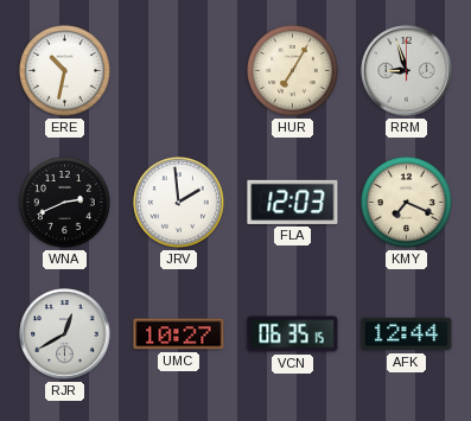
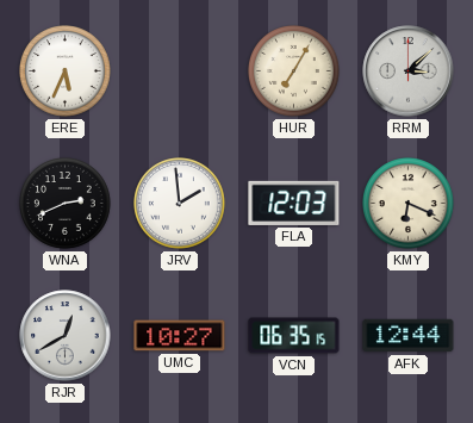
ERE: 10:32 -> 5:34
RRM: 8:57 -> 3:08
KMY: 7:19 -> 6:19
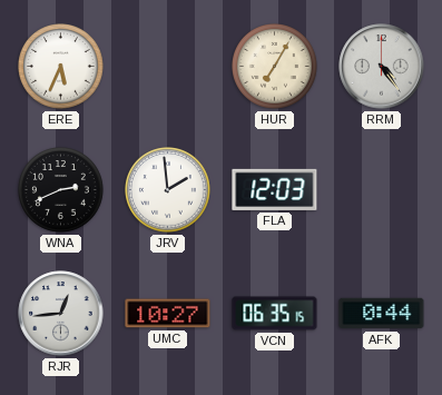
RRM: 3:08 -> 4:24
KMY: 6:19 -> none
RJR: 12:40 -> 12:44
AFK: 12:44 -> 0:44
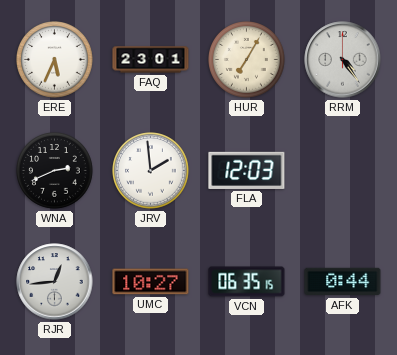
FAQ: none -> 23:01
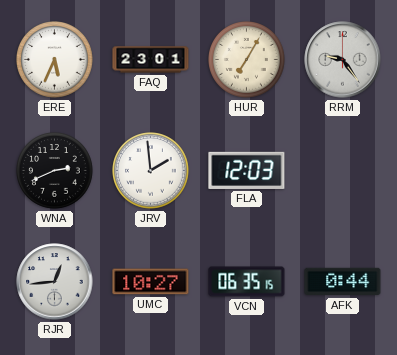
RRM: 4:24 -> 9:24
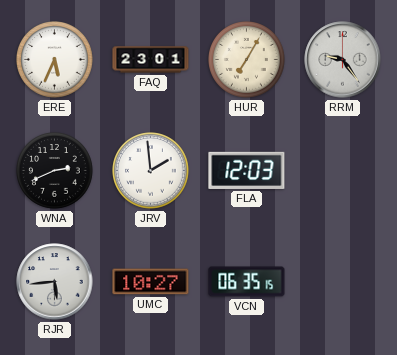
RJR: 12:44 -> 5:44
AFK: 0:44 -> none
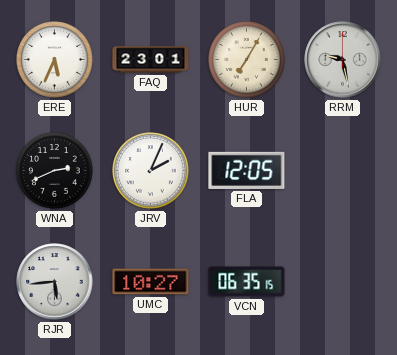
RRM: 9:24 -> 9:28
JRV: 1:59 -> 2:04
FLA: 12:03 -> 12:05
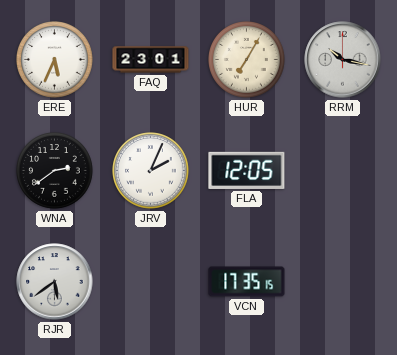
RRM: 9:28 -> 10:17
WNA: 2:41 -> 2:39
RJR: 5:44 -> 5:39
UMC: 10:27 -> none
VCN: 06:35 -> 17:35
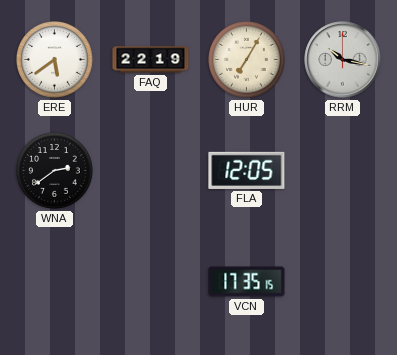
ERE: 5:34 -> 5:39
FAQ: 23:01 -> 22:19
JRV: 2:04 -> none
RJR: 5:39 -> none
